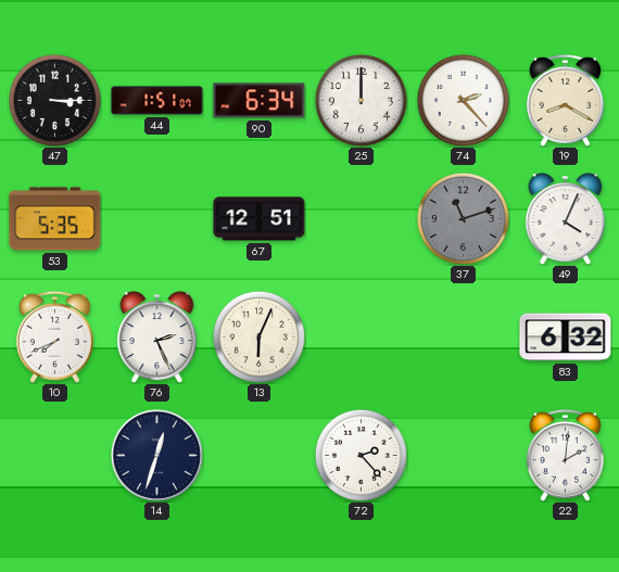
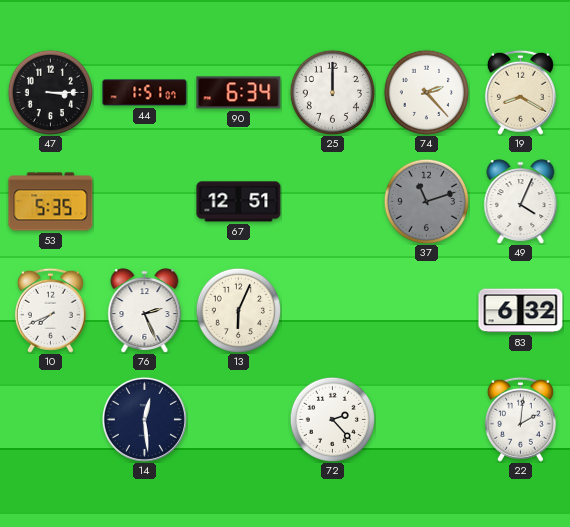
14: 12:33 -> 12:29
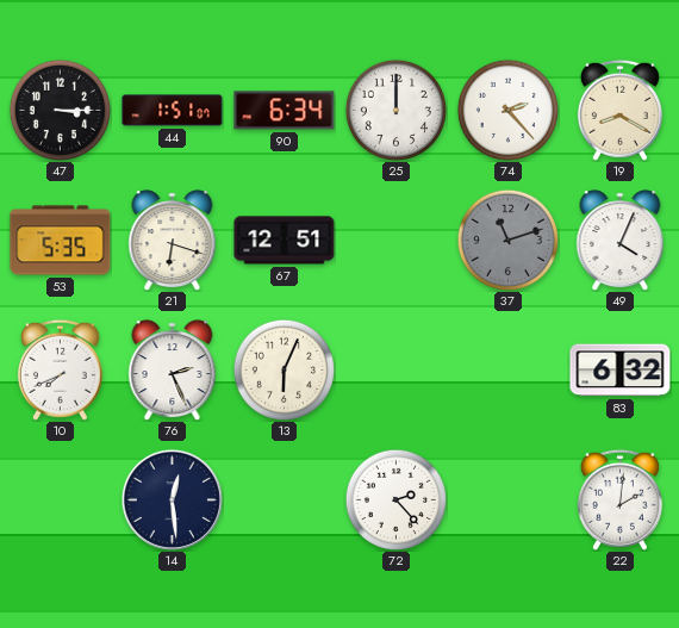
21: none -> 6:18
